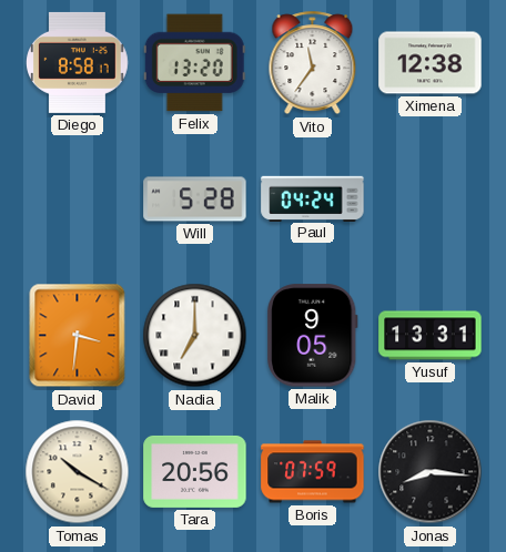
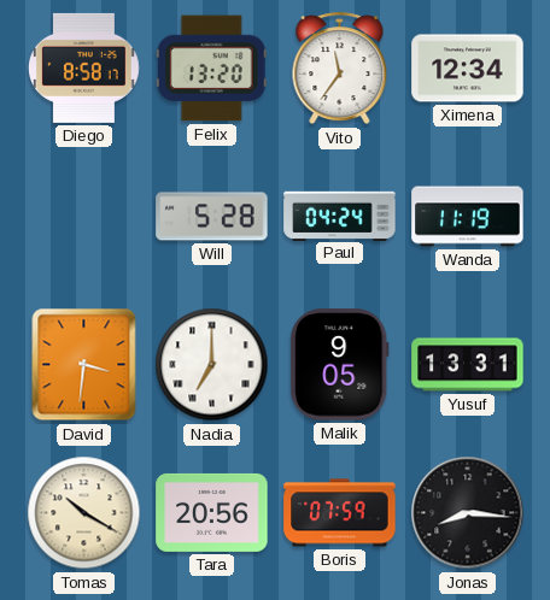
Ximena: 12:38 -> 12:34
Wanda: none -> 11:19
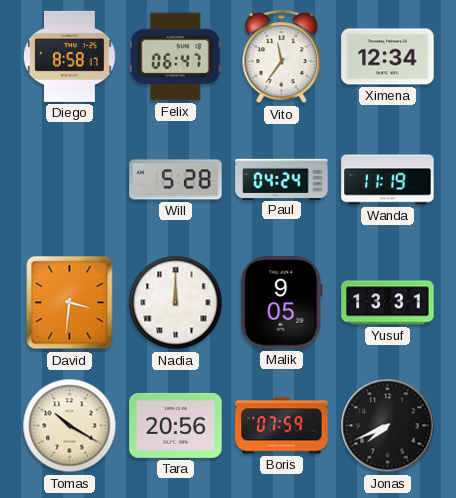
Felix: 13:20 -> 06:47
Nadia: 7:00 -> 12:00
Jonas: 8:16 -> 7:41
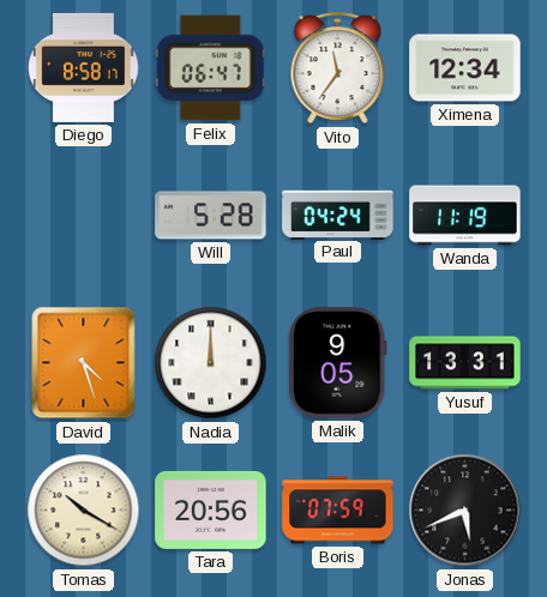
David: 3:31 -> 4:27
Jonas: 7:41 -> 5:41
